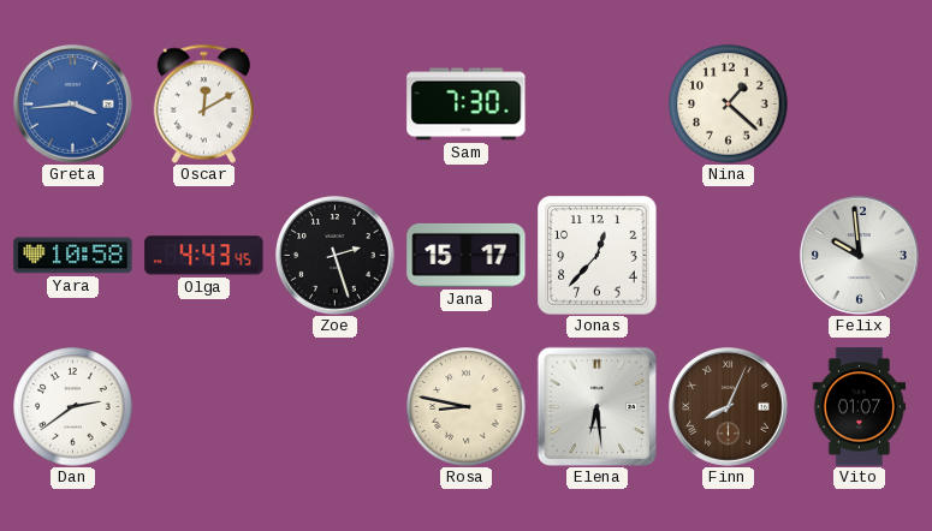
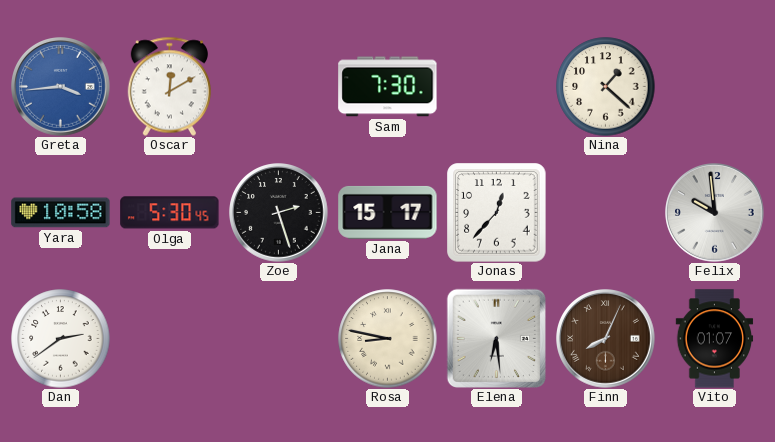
Olga: 4:43 -> 5:30
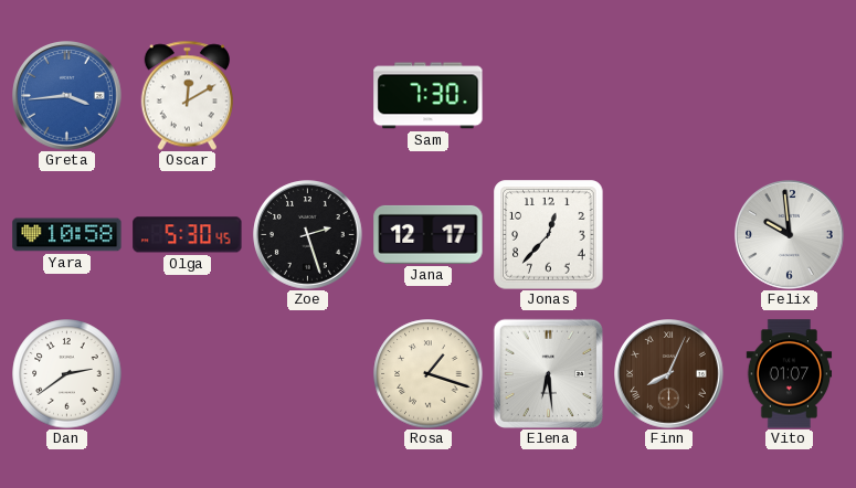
Nina: 1:22 -> none
Jana: 15:17 -> 12:17
Rosa: 8:47 -> 1:18
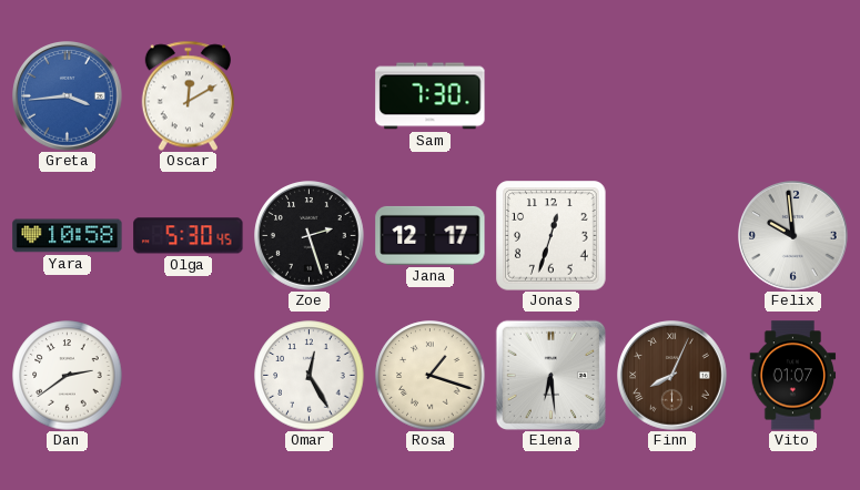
Jonas: 12:37 -> 12:33
Omar: none -> 12:25
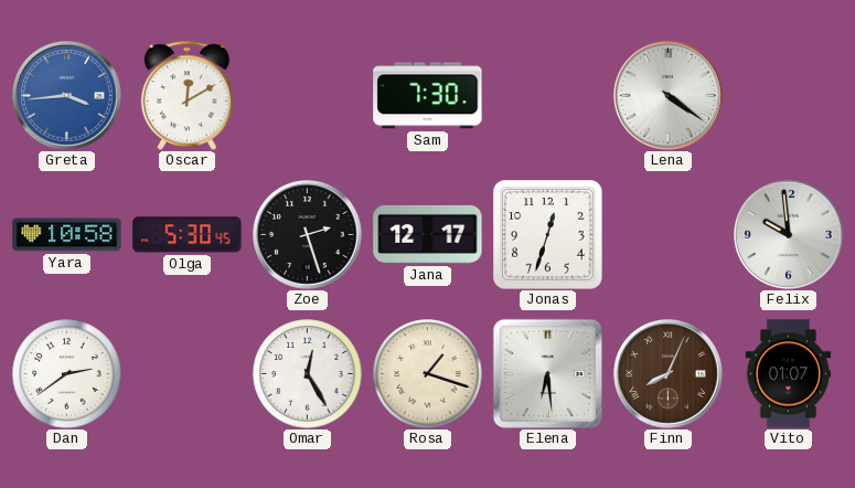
Lena: none -> 4:21
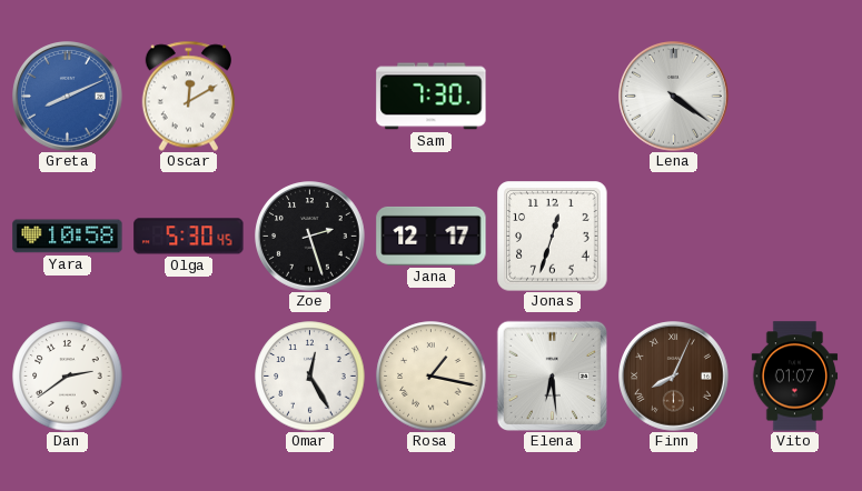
Greta: 3:44 -> 8:11
Felix: 9:59 -> none
Rosa: 1:18 -> 1:17
